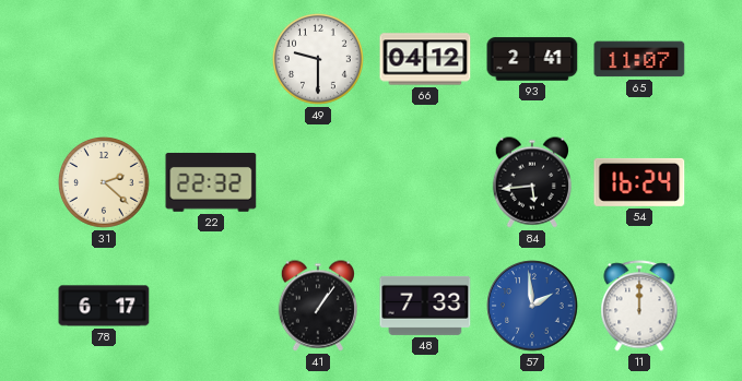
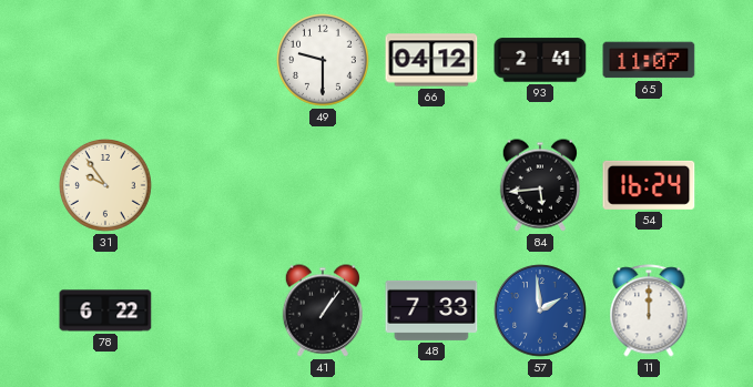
31: 2:22 -> 9:54
22: 22:32 -> none
78: 6:17 -> 6:22
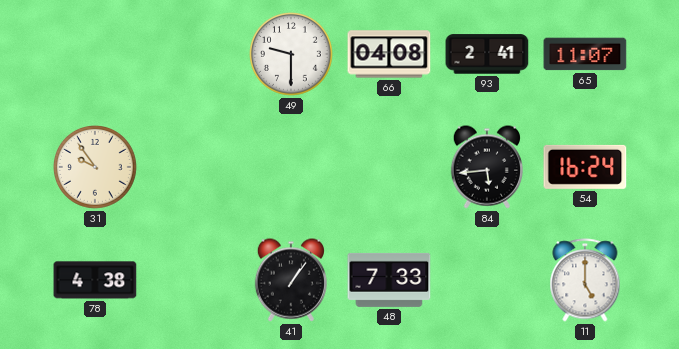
66: 04:12 -> 04:08
78: 6:22 -> 4:38
57: 1:59 -> none
11: 12:00 -> 5:00
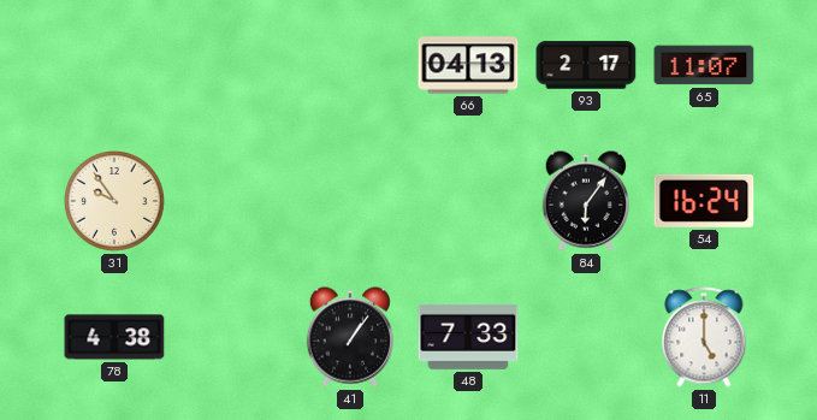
49: 9:30 -> none
66: 04:08 -> 04:13
93: 2:41 -> 2:17
84: 5:44 -> 6:06
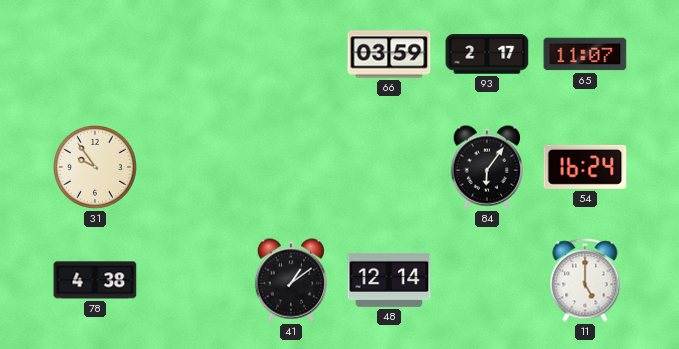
66: 04:13 -> 03:59
41: 1:06 -> 1:09
48: 7:33 -> 12:14
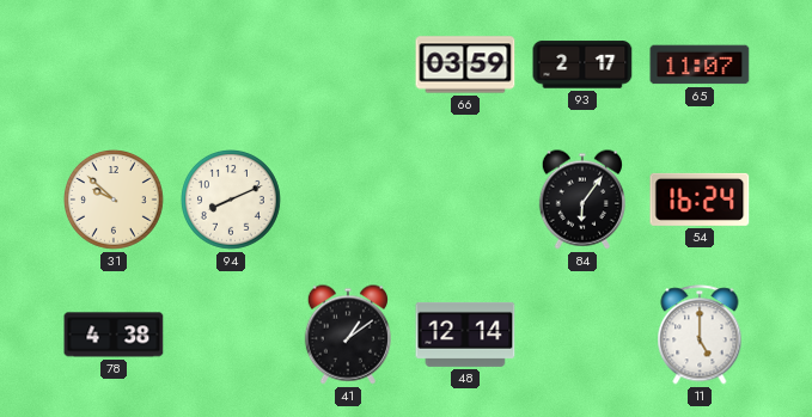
31: 9:54 -> 9:52
94: none -> 8:11
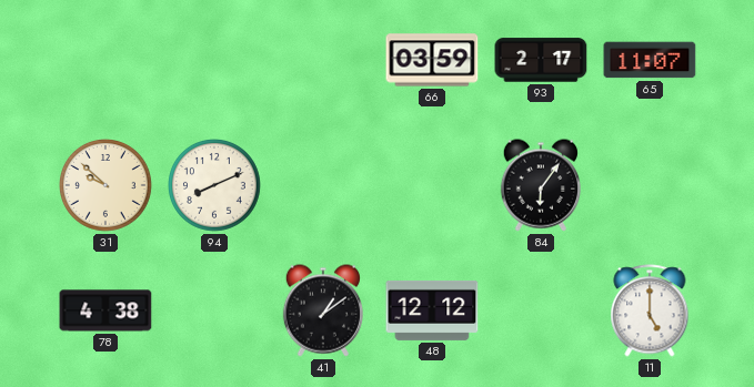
54: 16:24 -> none
48: 12:14 -> 12:12
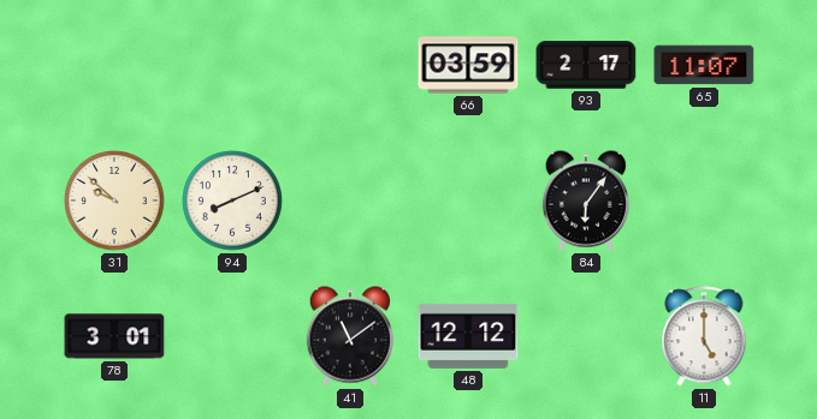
78: 4:38 -> 3:01
41: 1:09 -> 11:09
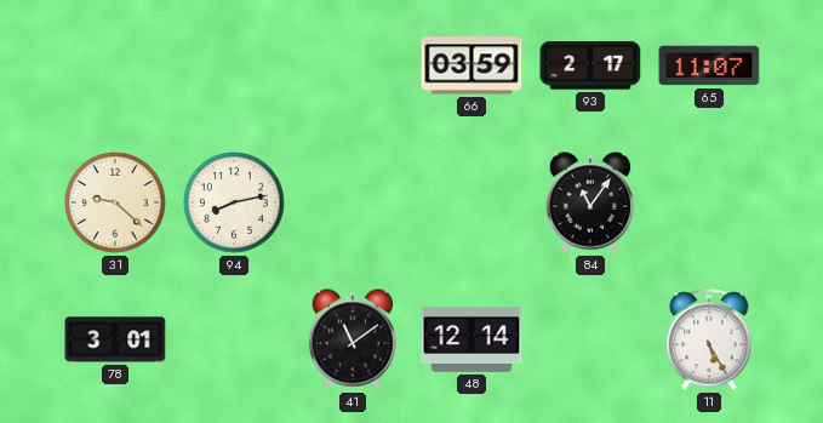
31: 9:52 -> 9:22
94: 8:11 -> 8:13
84: 6:06 -> 11:06
48: 12:12 -> 12:14
11: 5:00 -> 5:25
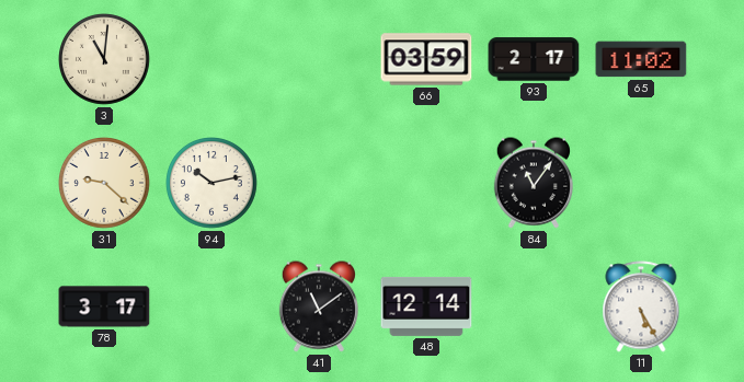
3: none -> 11:01
65: 11:07 -> 11:02
94: 8:13 -> 10:13
78: 3:01 -> 3:17
